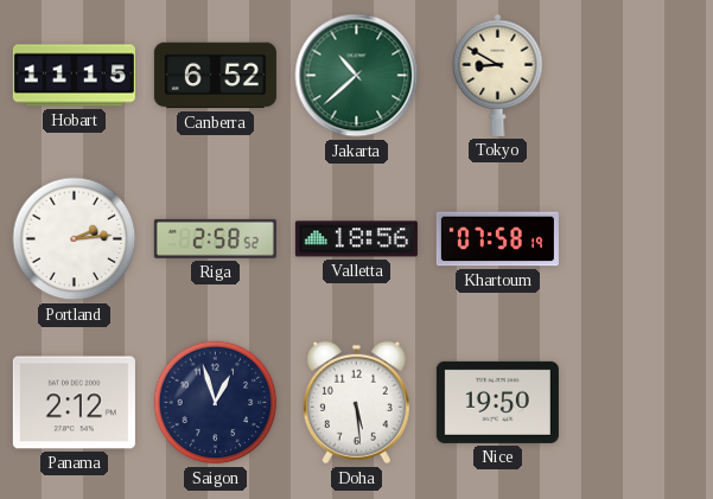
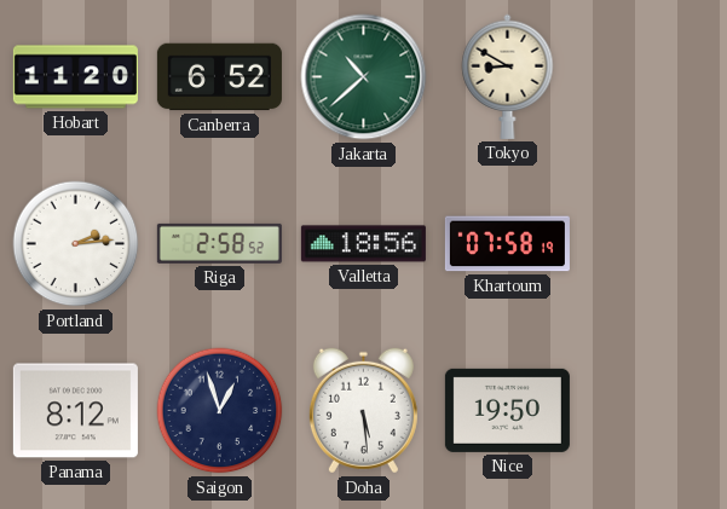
Hobart: 11:15 -> 11:20
Panama: 2:12 -> 8:12
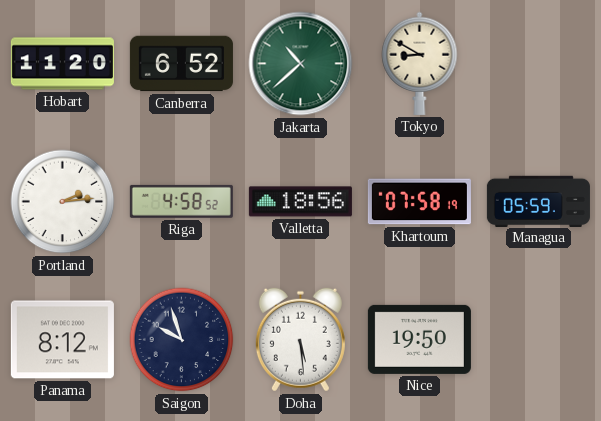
Riga: 2:58 -> 4:58
Managua: none -> 05:59
Saigon: 12:57 -> 9:57
